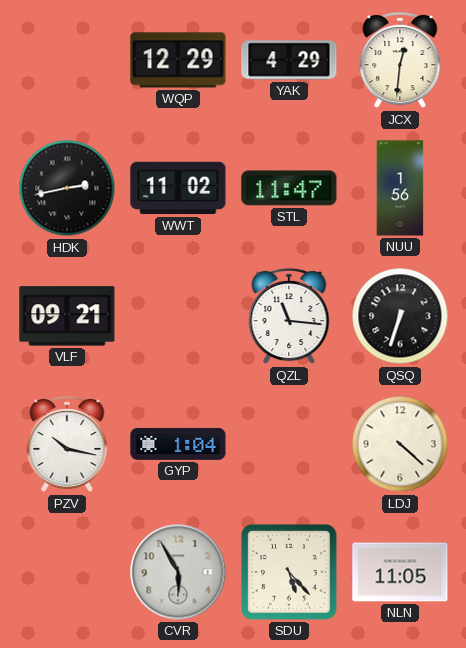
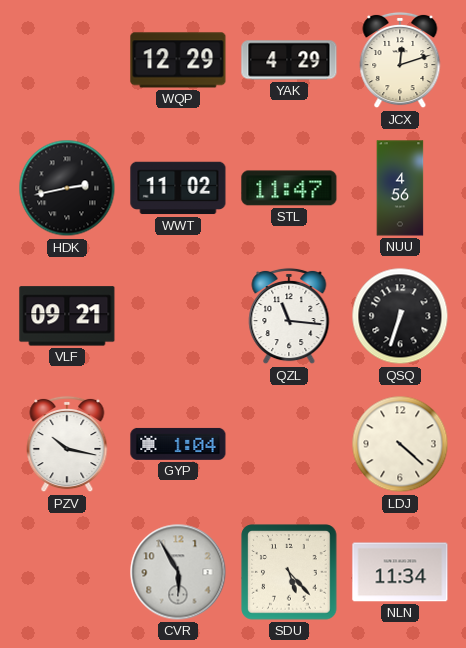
JCX: 12:31 -> 12:12
NUU: 1:56 -> 4:56
NLN: 11:05 -> 11:34
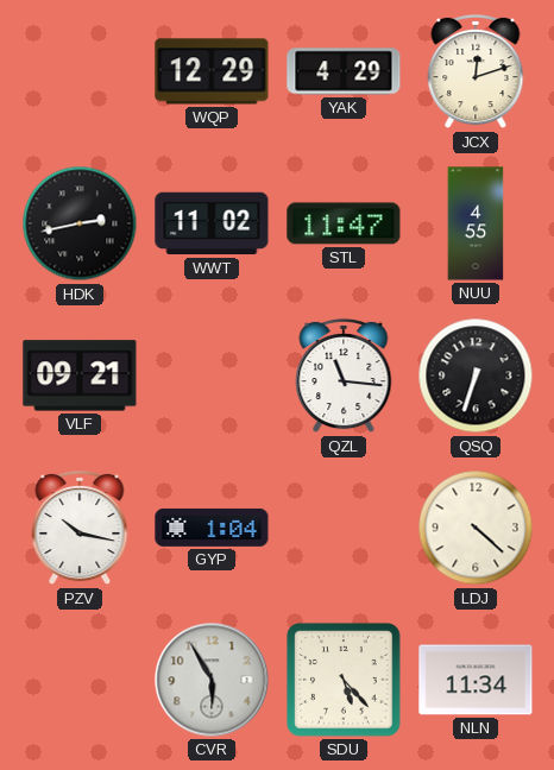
NUU: 4:56 -> 4:55
